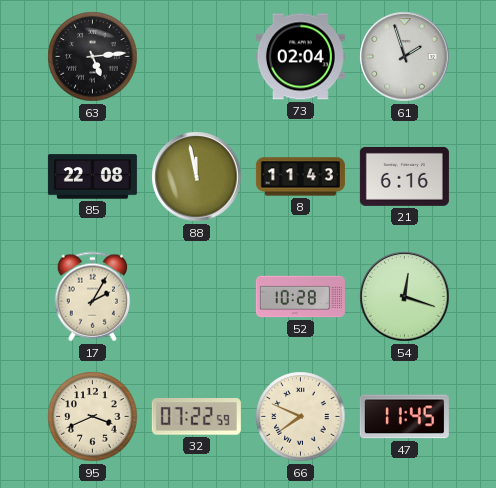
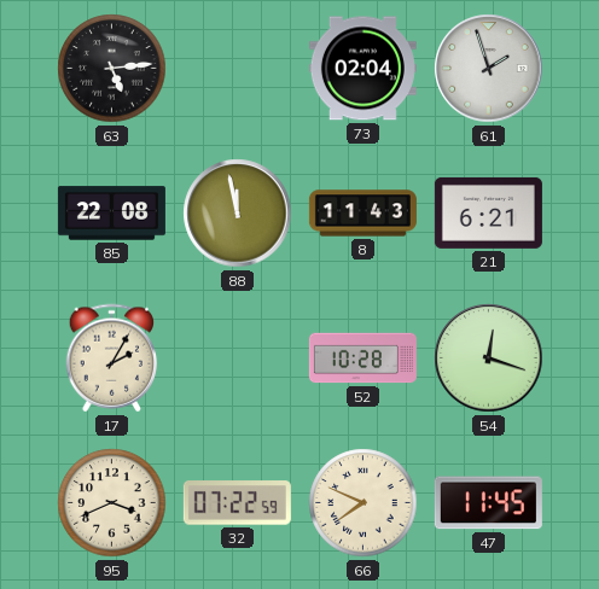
21: 6:16 -> 6:21
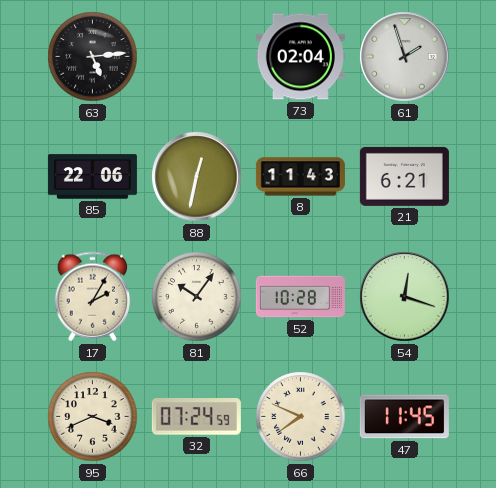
85: 22:08 -> 22:06
88: 11:58 -> 12:32
81: none -> 10:06
32: 07:22 -> 07:24
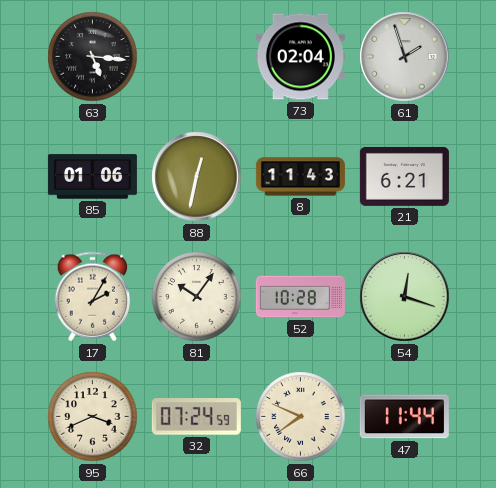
63: 5:14 -> 5:16
85: 22:06 -> 01:06
47: 11:45 -> 11:44
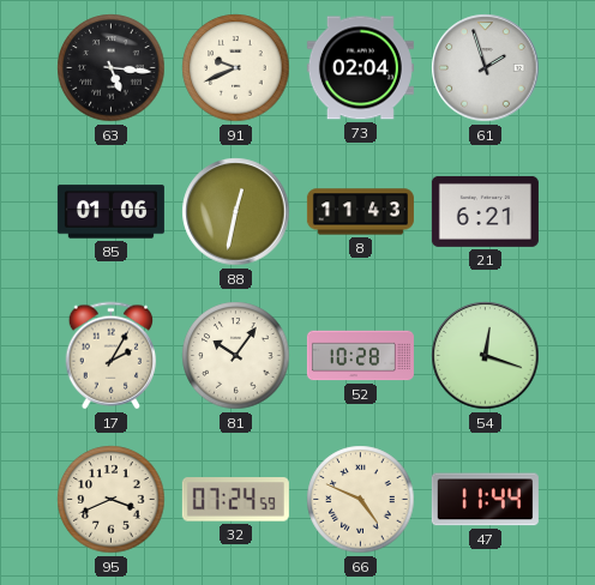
91: none -> 9:41
66: 7:49 -> 4:49
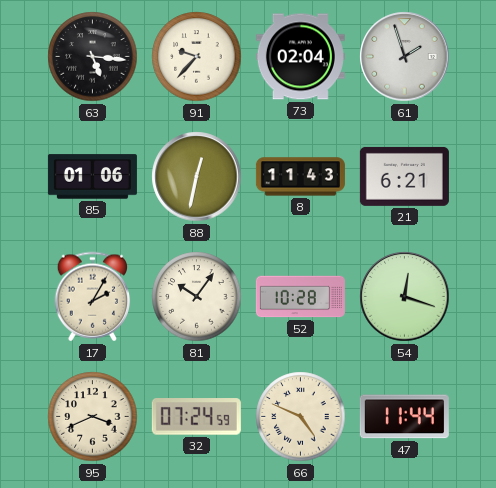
91: 9:41 -> 9:37
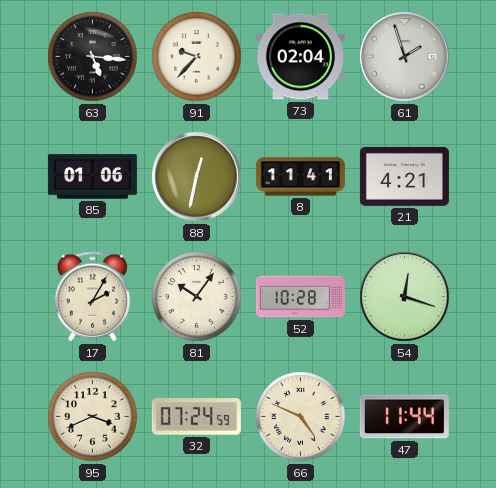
8: 11:43 -> 11:41
21: 6:21 -> 4:21
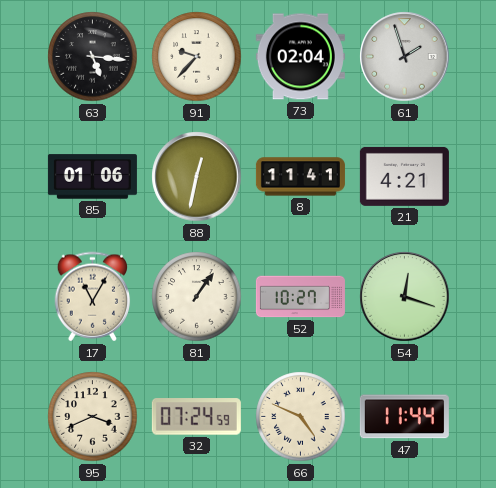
17: 2:05 -> 11:05
81: 10:06 -> 1:06
52: 10:28 -> 10:27
